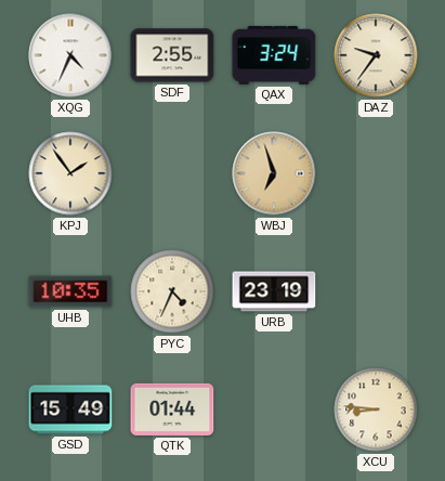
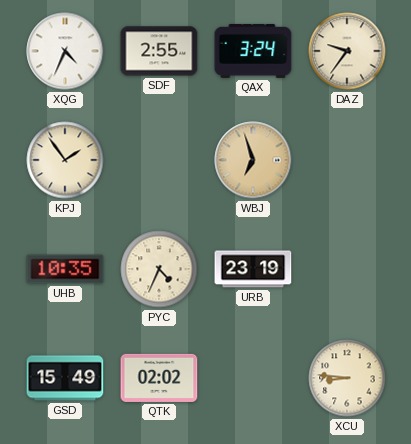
QTK: 01:44 -> 02:02
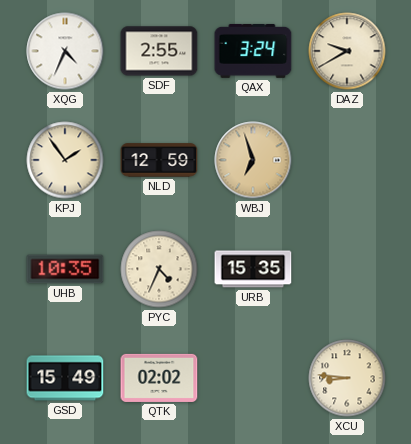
DAZ: 9:36 -> 9:40
NLD: none -> 12:59
URB: 23:19 -> 15:35
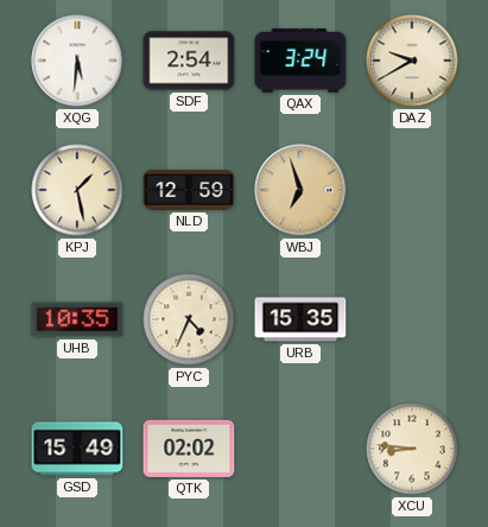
XQG: 4:34 -> 5:31
SDF: 2:55 -> 2:54
KPJ: 1:54 -> 1:28
